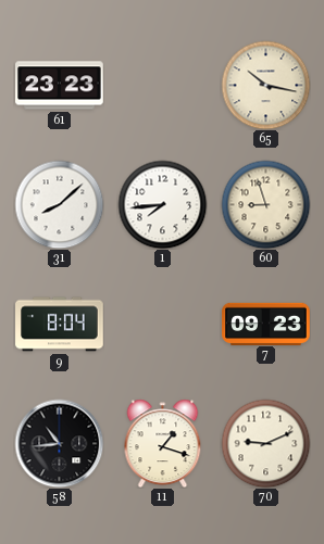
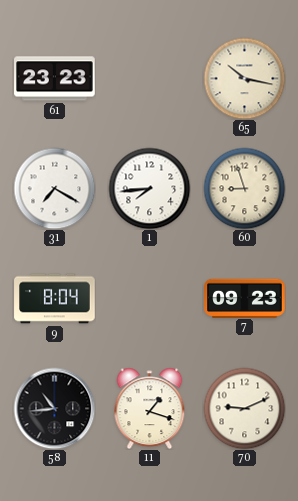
31: 8:08 -> 7:20
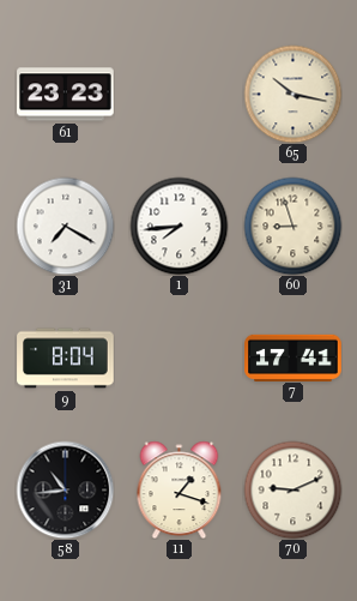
7: 09:23 -> 17:41
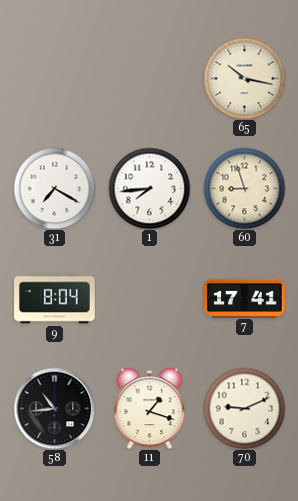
61: 23:23 -> none
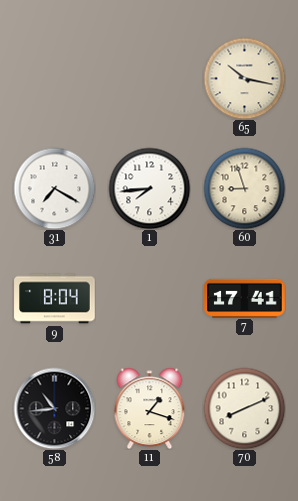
70: 9:11 -> 8:11
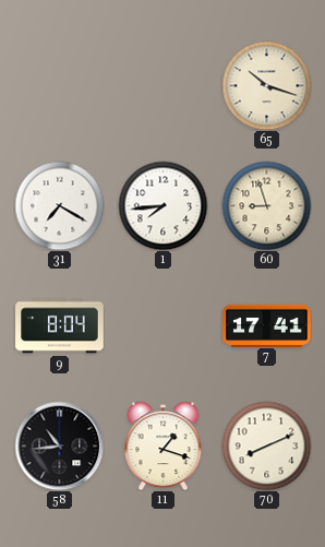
65: 10:17 -> 10:18
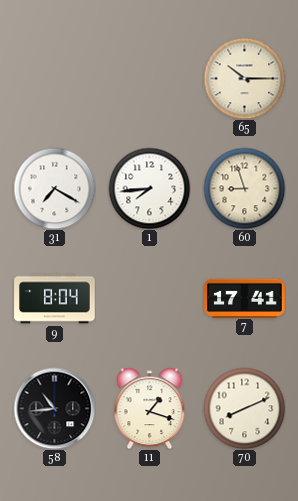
65: 10:18 -> 10:15
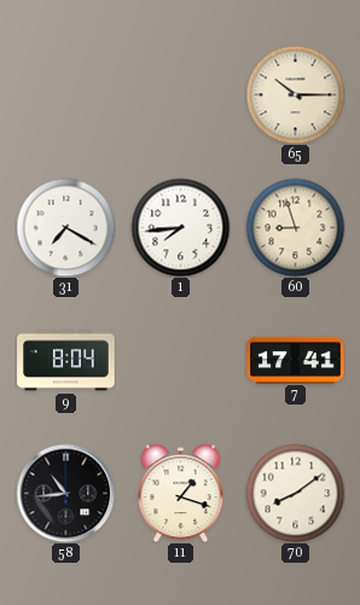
70: 8:11 -> 8:09
